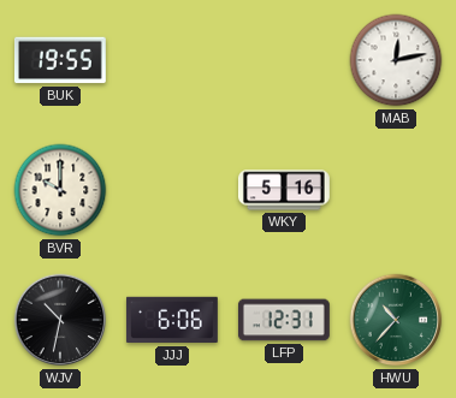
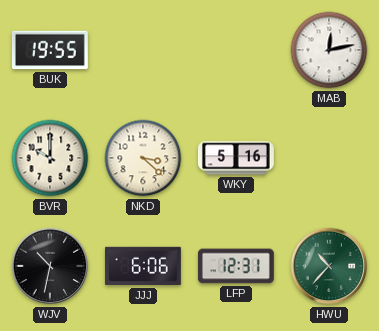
NKD: none -> 3:22
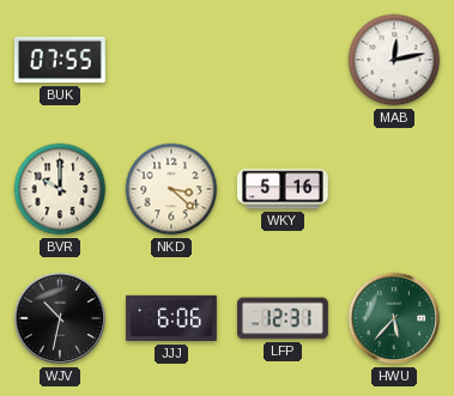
BUK: 19:55 -> 07:55
HWU: 10:37 -> 5:37
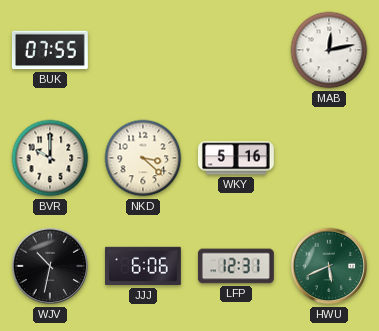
HWU: 5:37 -> 5:41
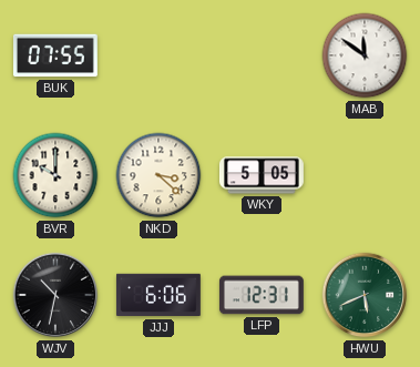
MAB: 12:13 -> 11:51
WKY: 5:16 -> 5:05
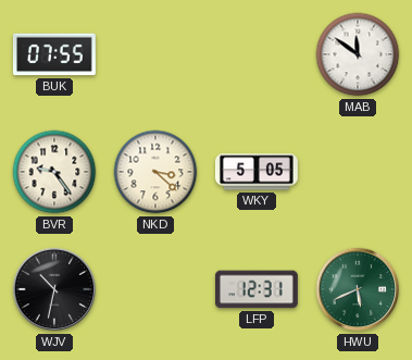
BVR: 10:00 -> 9:24
JJJ: 6:06 -> none
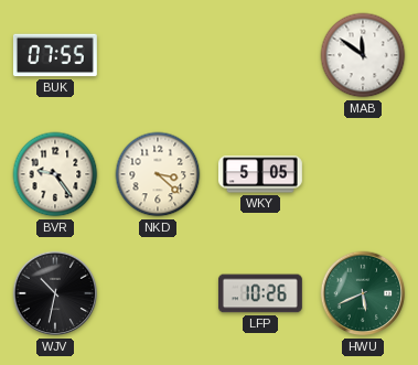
LFP: 12:31 -> 10:26
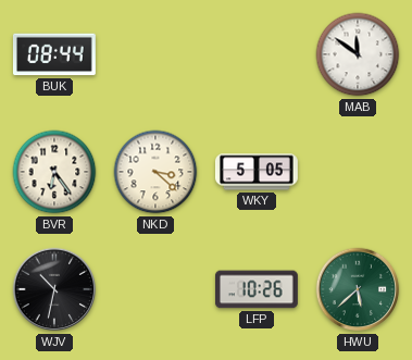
BUK: 07:55 -> 08:44
BVR: 9:24 -> 6:24
HWU: 5:41 -> 5:38
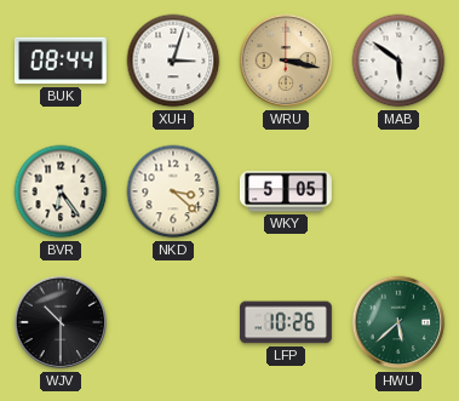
XUH: none -> 3:03
WRU: none -> 3:17
MAB: 11:51 -> 5:51
WJV: 10:32 -> 10:30
